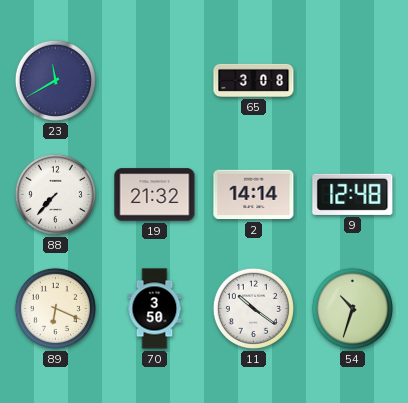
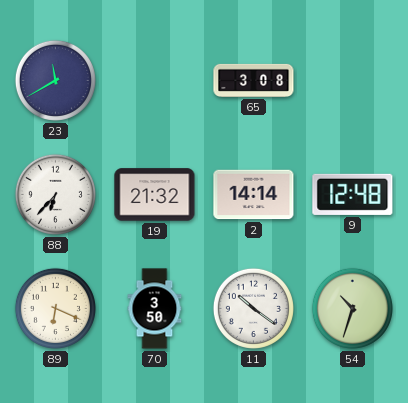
88: 7:37 -> 6:37
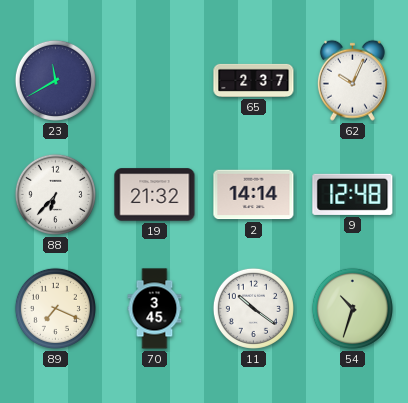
65: 3:08 -> 2:37
62: none -> 10:04
89: 6:19 -> 7:19
70: 3:50 -> 3:45
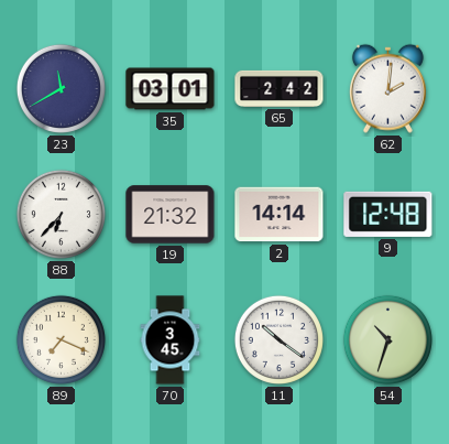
35: none -> 03:01
65: 2:37 -> 2:42
62: 10:04 -> 2:01
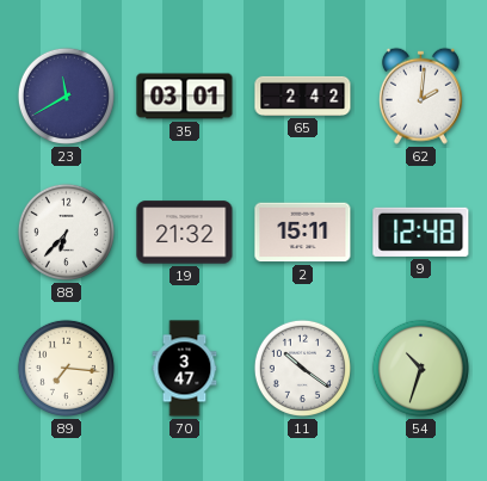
2: 14:14 -> 15:11
89: 7:19 -> 7:16
70: 3:45 -> 3:47
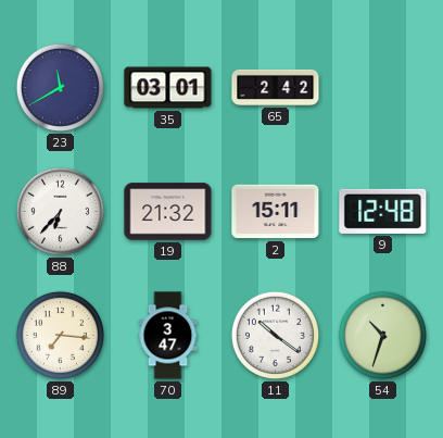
62: 2:01 -> none
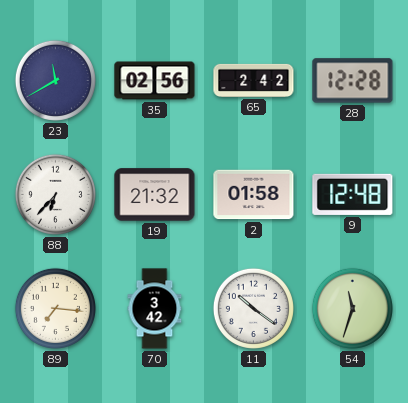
35: 03:01 -> 02:56
28: none -> 12:28
2: 15:11 -> 01:58
70: 3:47 -> 3:42
54: 10:33 -> 11:33
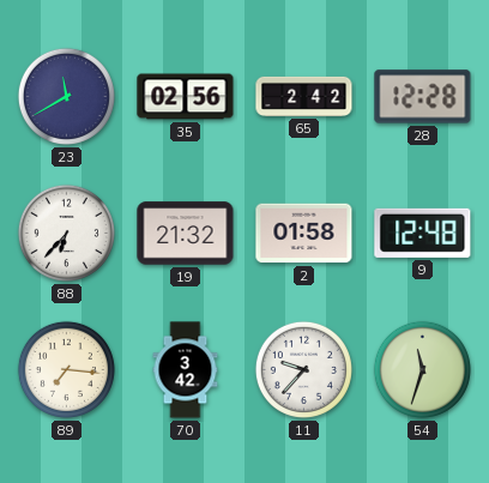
11: 10:21 -> 9:37
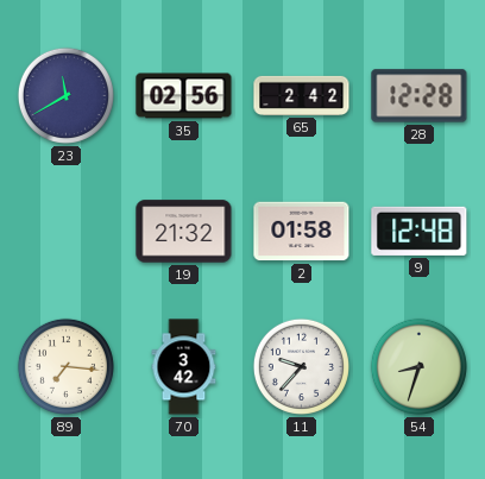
88: 6:37 -> none
54: 11:33 -> 8:33
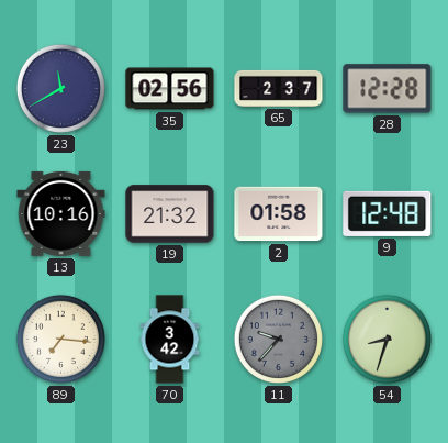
65: 2:42 -> 2:37
13: none -> 10:16
11 dial: white -> grey
